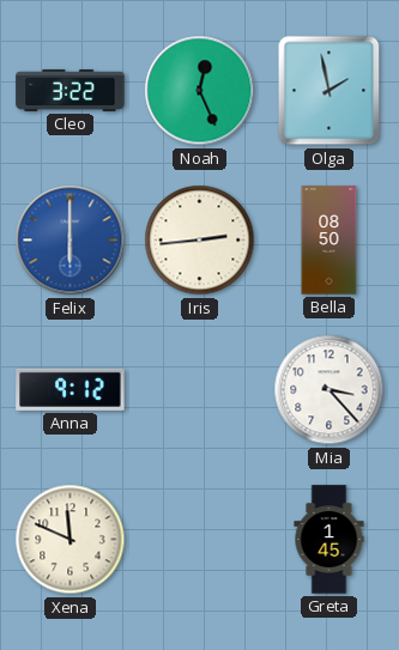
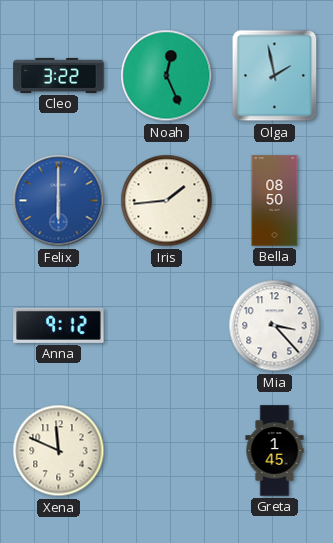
Iris: 2:44 -> 1:44
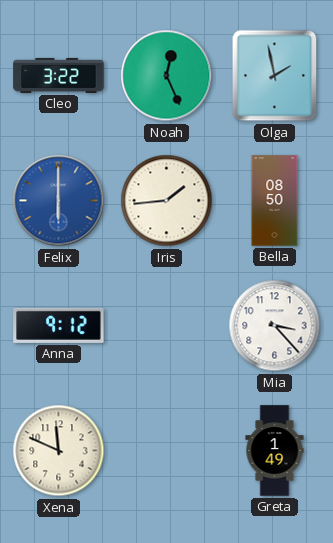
Greta: 1:45 -> 1:49
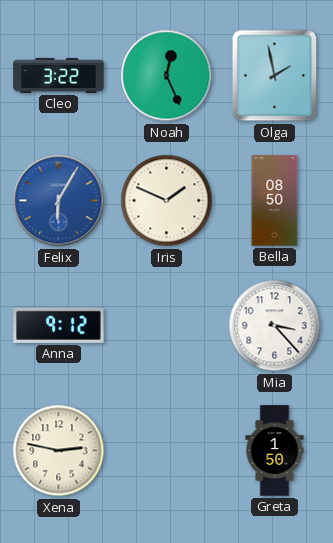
Felix: 6:00 -> 6:05
Iris: 1:44 -> 1:49
Xena: 11:49 -> 2:47
Greta: 1:49 -> 1:50
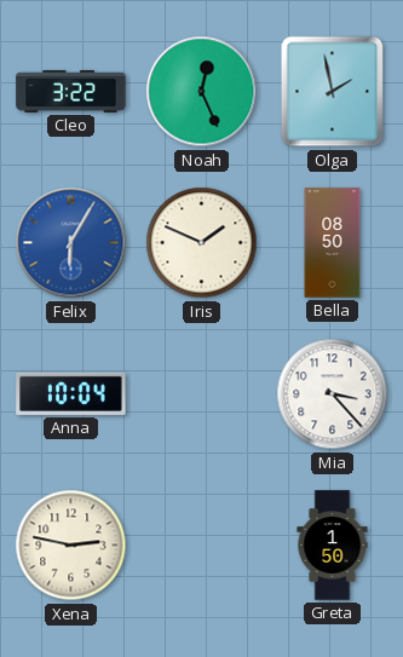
Anna: 9:12 -> 10:04
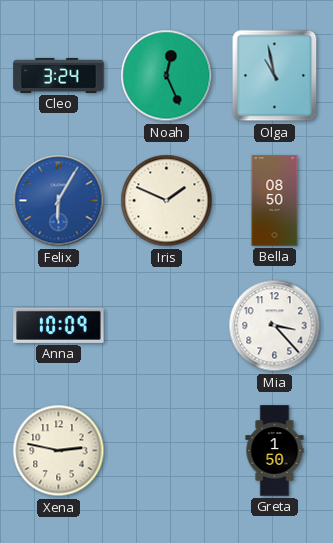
Cleo: 3:22 -> 3:24
Olga: 1:58 -> 10:58
Anna: 10:04 -> 10:09
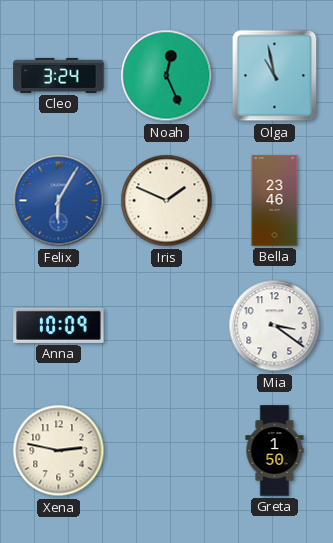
Bella: 08:50 -> 23:46
Mia: 3:23 -> 3:21
